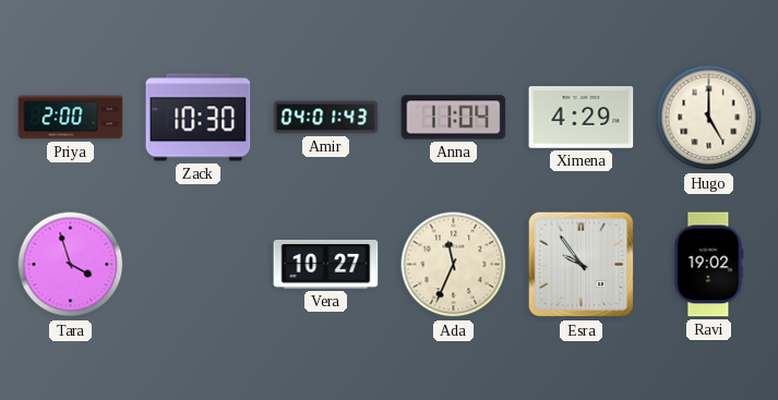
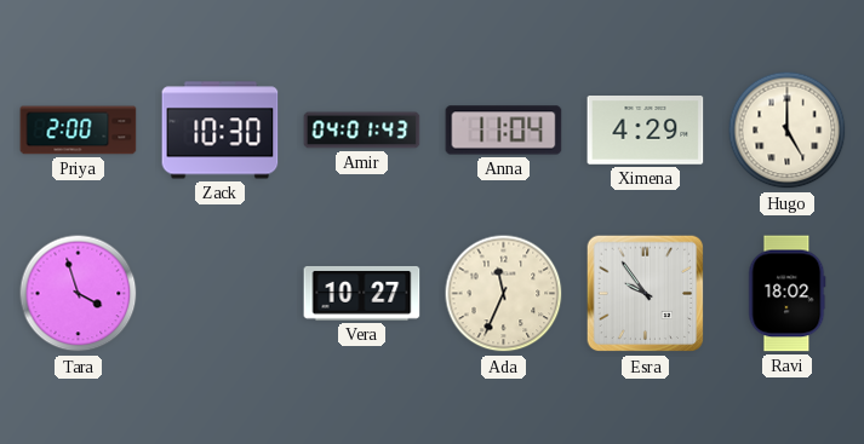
Ravi: 19:02 -> 18:02
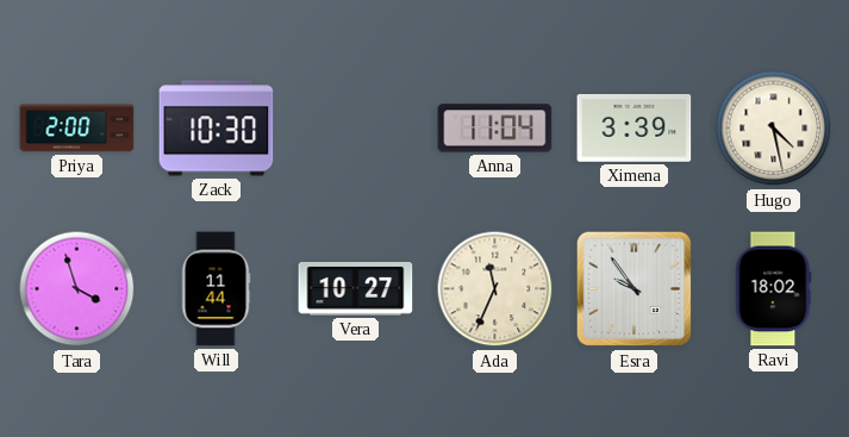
Amir: 04:01 -> none
Ximena: 4:29 -> 3:39
Hugo: 5:00 -> 4:28
Will: none -> 11:44
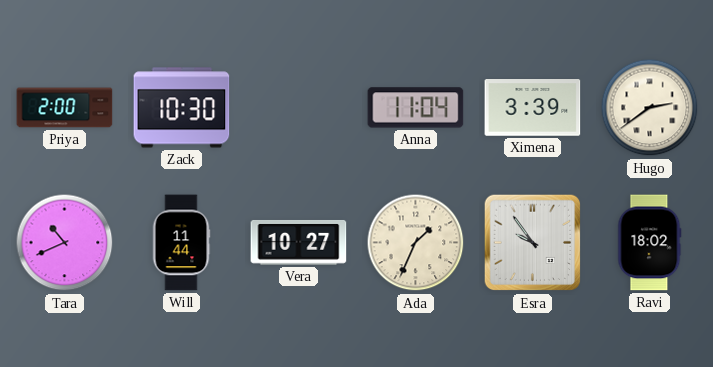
Hugo: 4:28 -> 2:39
Tara: 3:57 -> 10:41
Ada: 11:34 -> 1:34
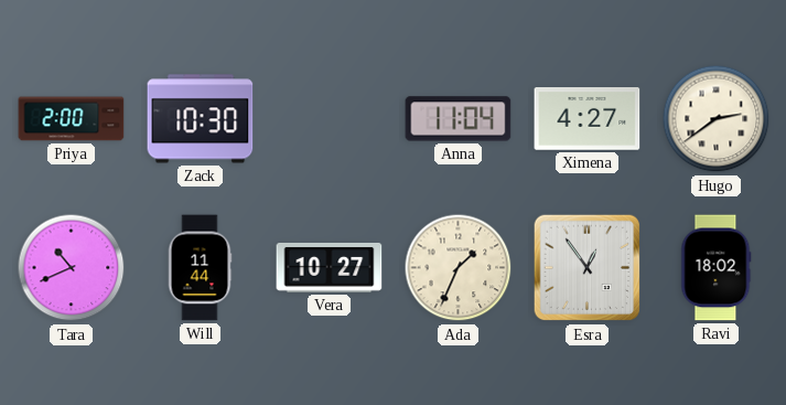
Ximena: 3:39 -> 4:27
Esra: 9:54 -> 12:54
